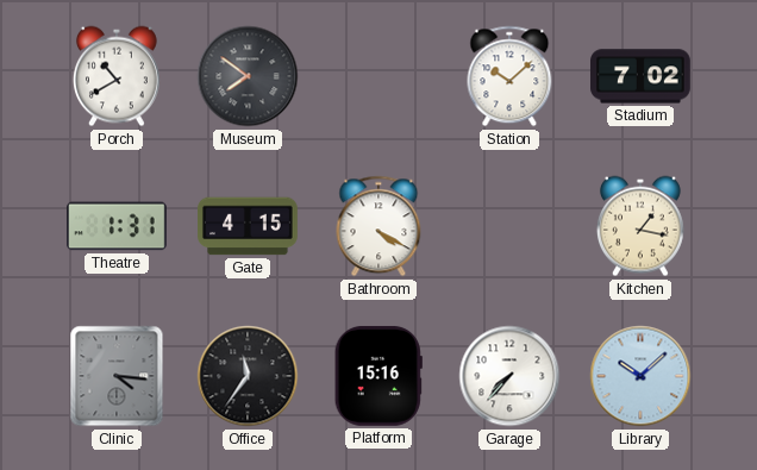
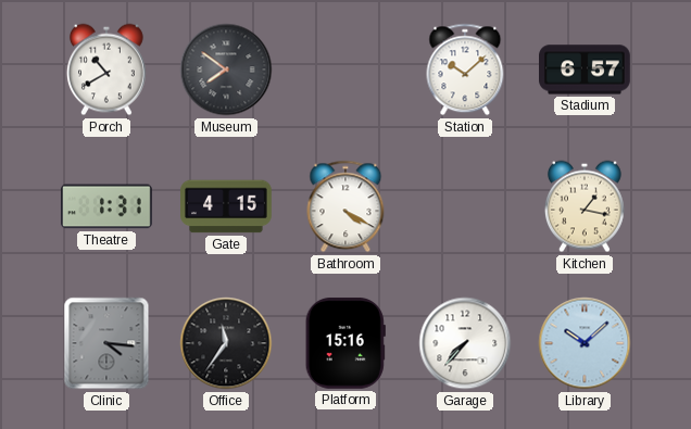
Stadium: 7:02 -> 6:57
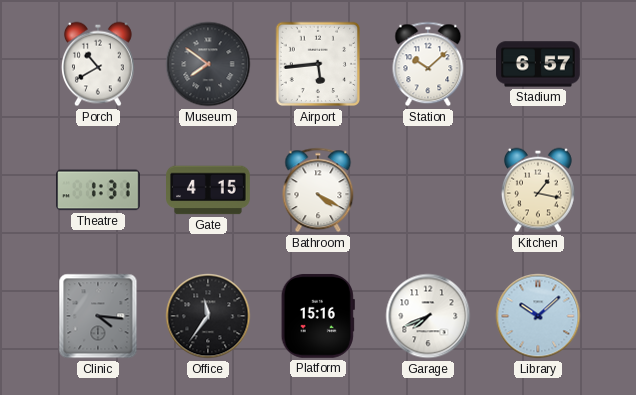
Airport: none -> 5:44
Garage: 7:37 -> 7:41
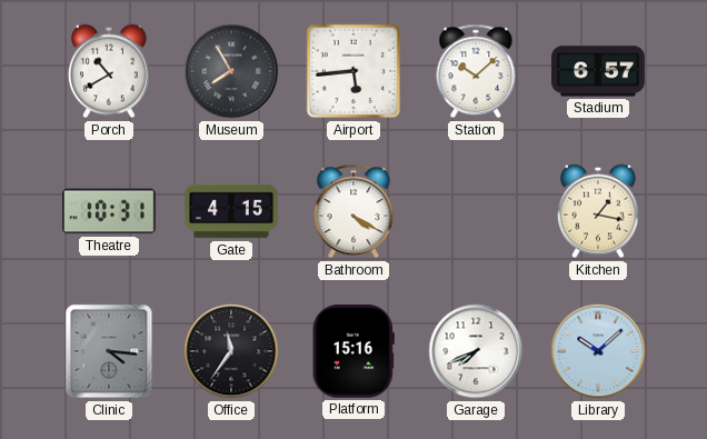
Museum: 7:51 -> 7:55
Theatre: 1:31 -> 10:31
